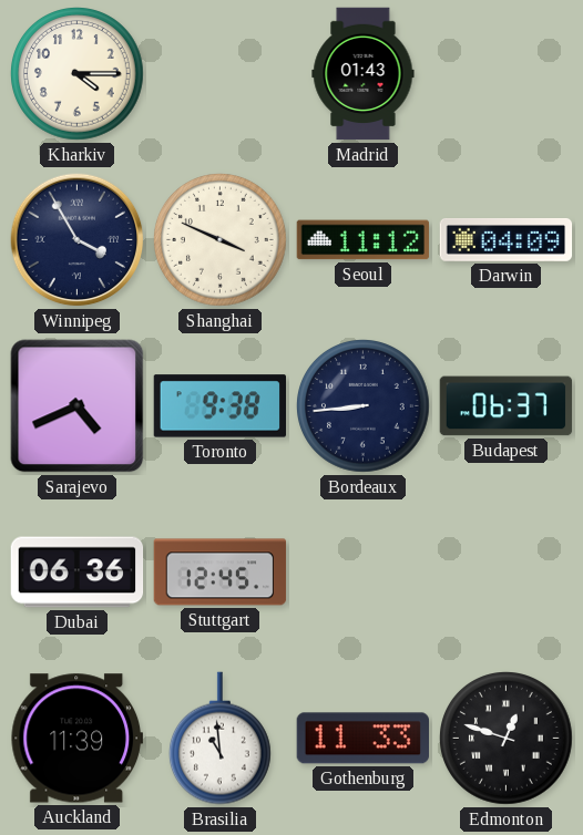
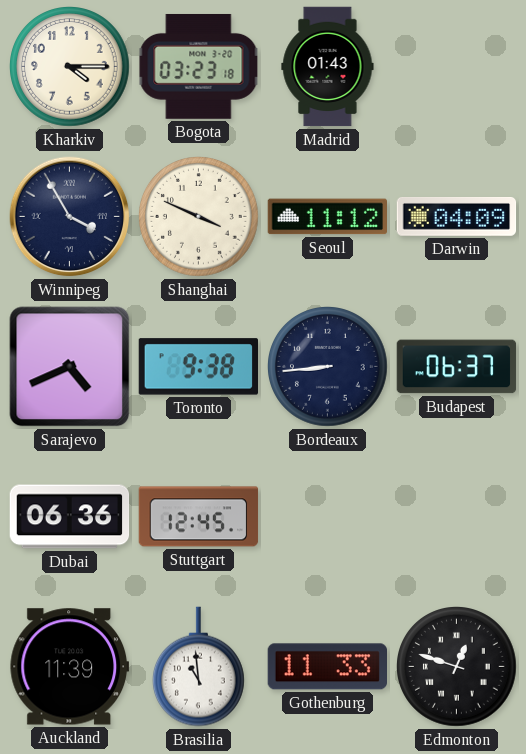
Bogota: none -> 03:23
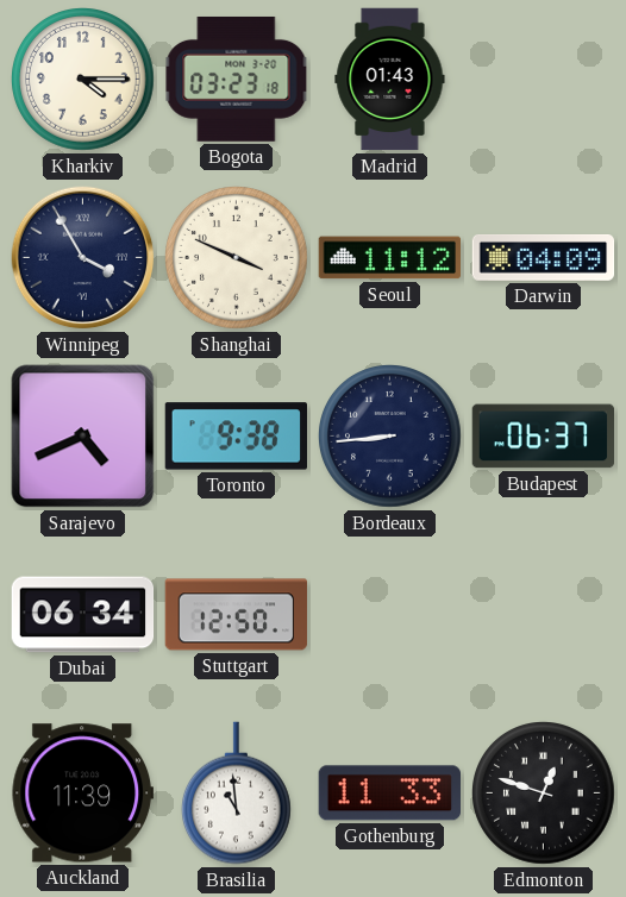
Dubai: 06:36 -> 06:34
Stuttgart: 12:45 -> 12:50
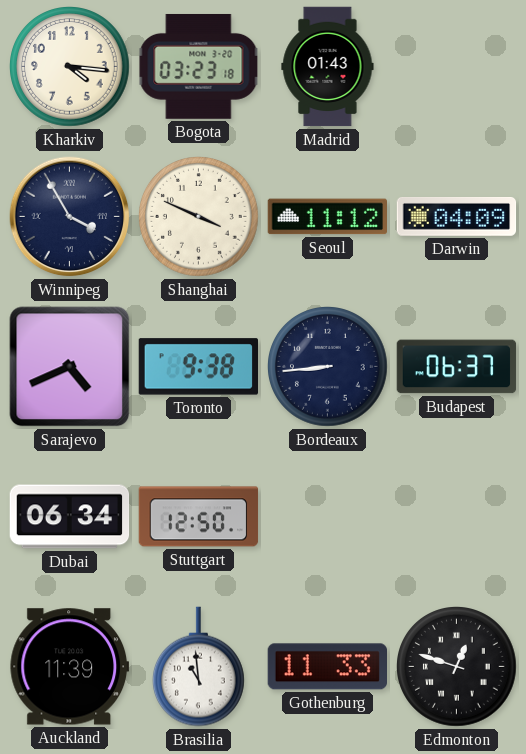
Kharkiv: 4:15 -> 4:16
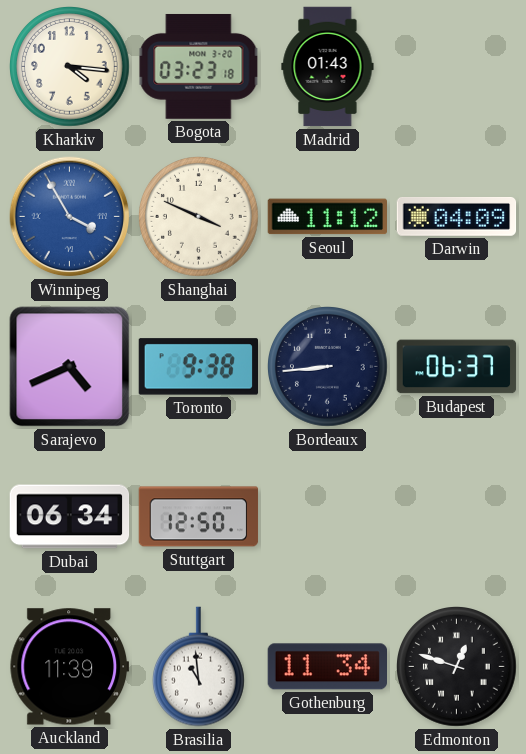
Winnipeg dial: navy -> blue
Gothenburg: 11:33 -> 11:34
